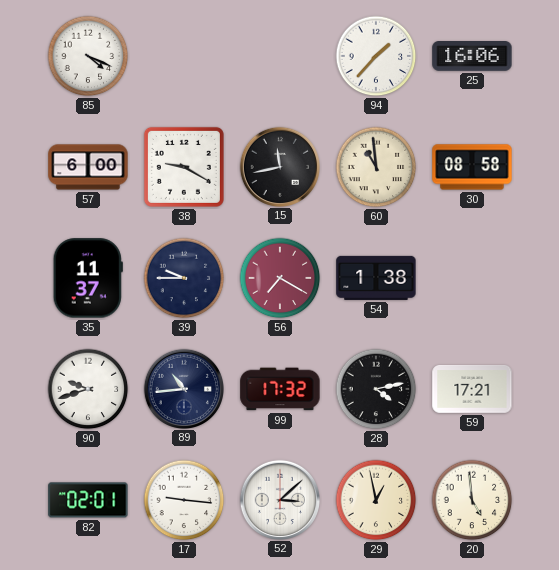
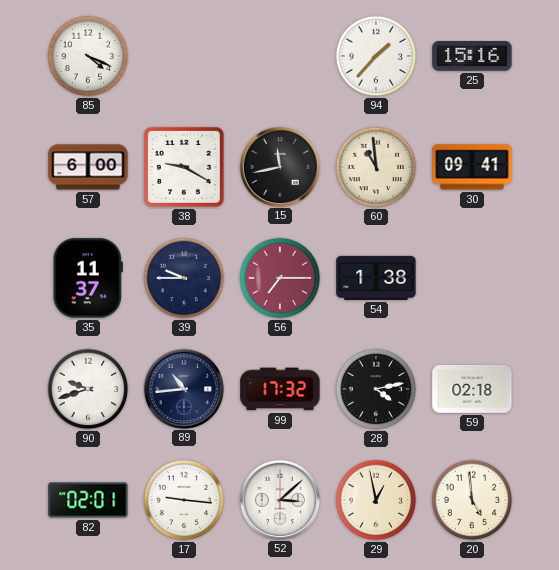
25: 16:06 -> 15:16
30: 08:58 -> 09:41
56: 7:20 -> 7:15
59: 17:21 -> 02:18
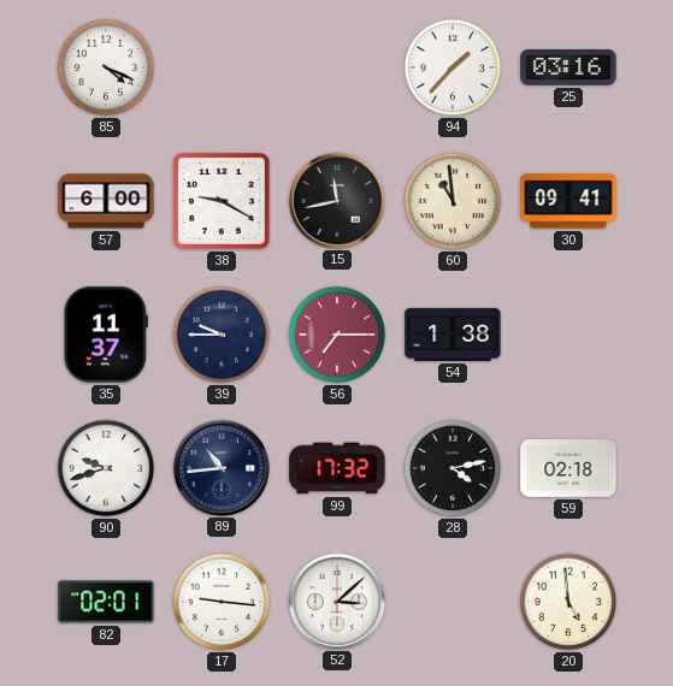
25: 15:16 -> 03:16
29: 12:58 -> none
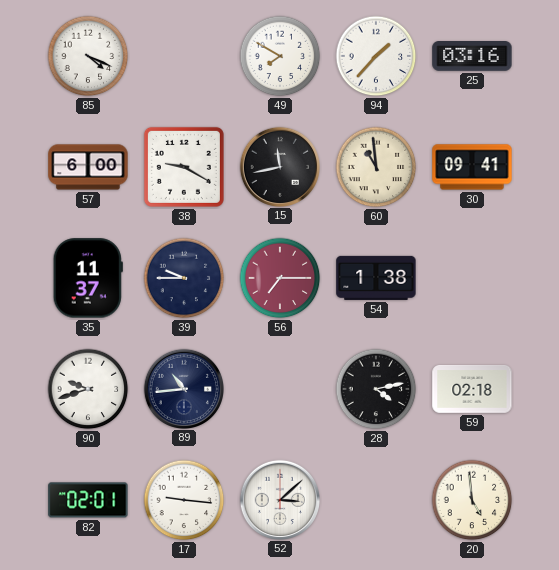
49: none -> 7:50
99: 17:32 -> none
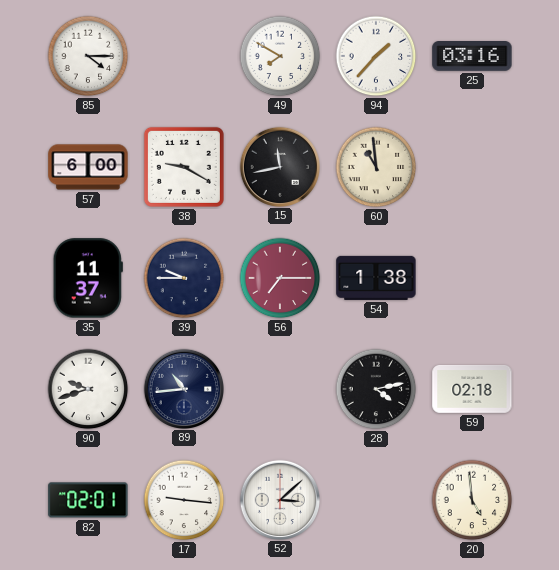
85: 4:19 -> 4:15
30: 09:41 -> none
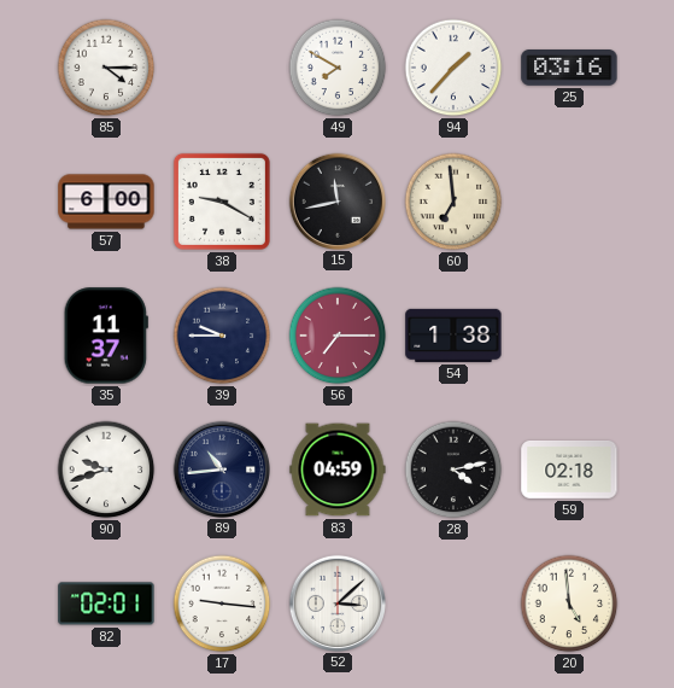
60: 10:59 -> 6:59
83: none -> 04:59
